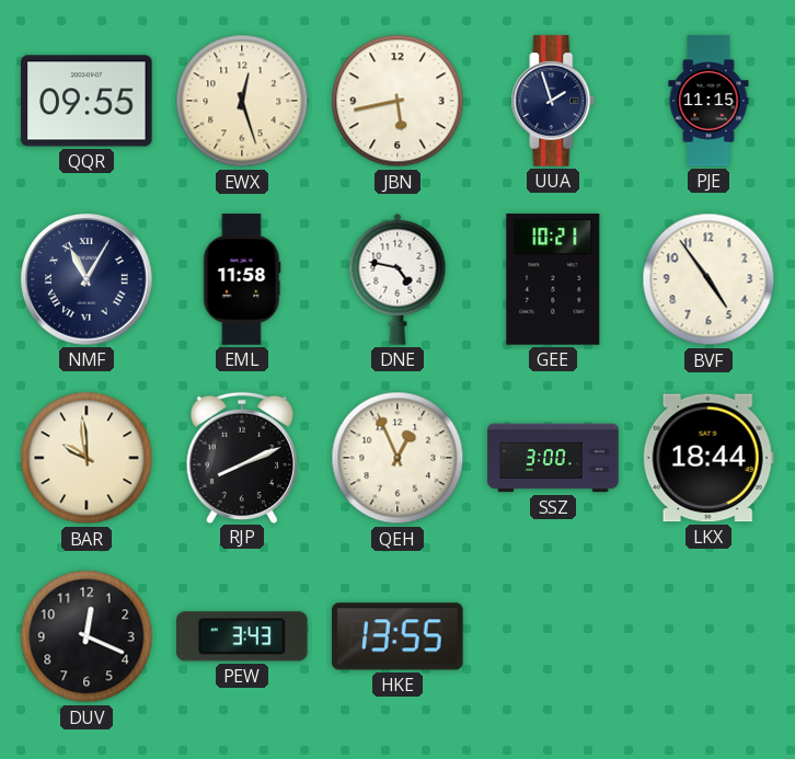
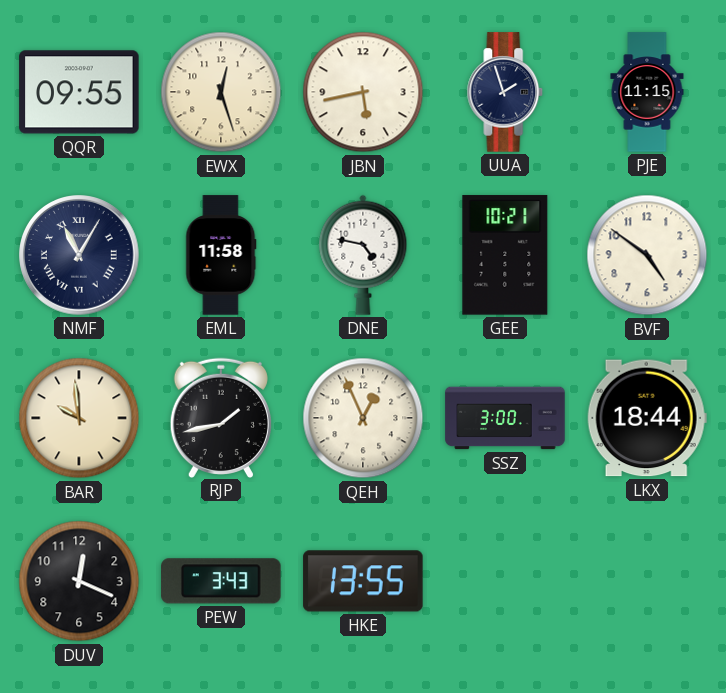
BVF: 4:54 -> 4:51
RJP: 8:11 -> 1:43
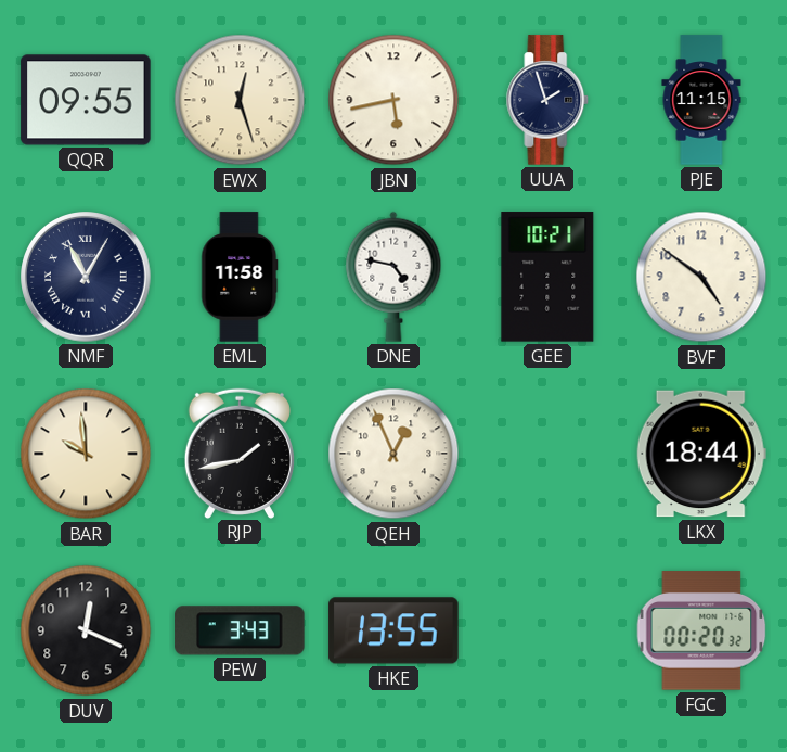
SSZ: 3:00 -> none
FGC: none -> 00:20
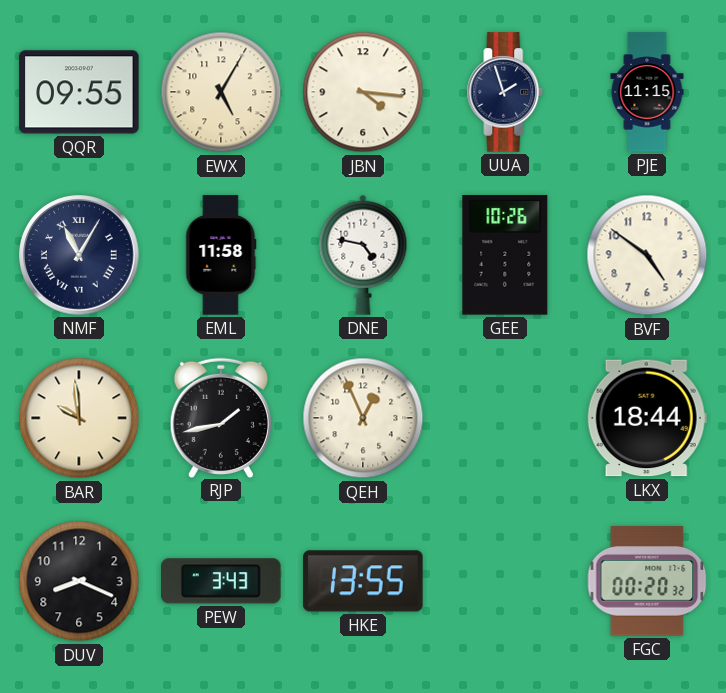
EWX: 12:27 -> 5:05
JBN: 5:43 -> 4:16
GEE: 10:21 -> 10:26
DUV: 12:19 -> 8:19
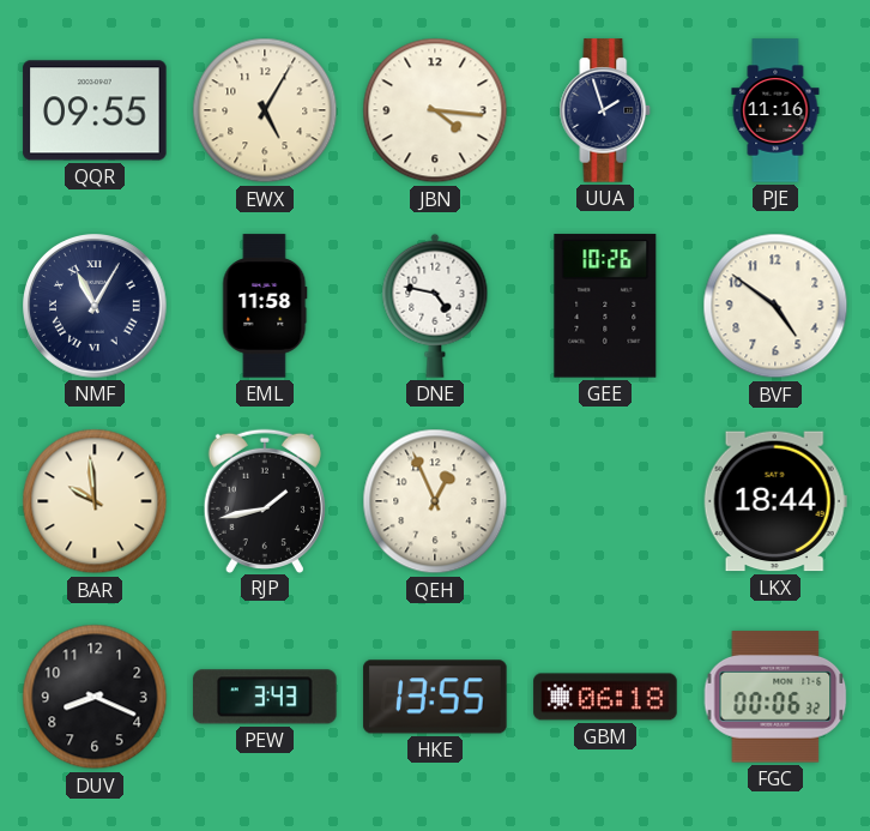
PJE: 11:15 -> 11:16
GBM: none -> 06:18
FGC: 00:20 -> 00:06
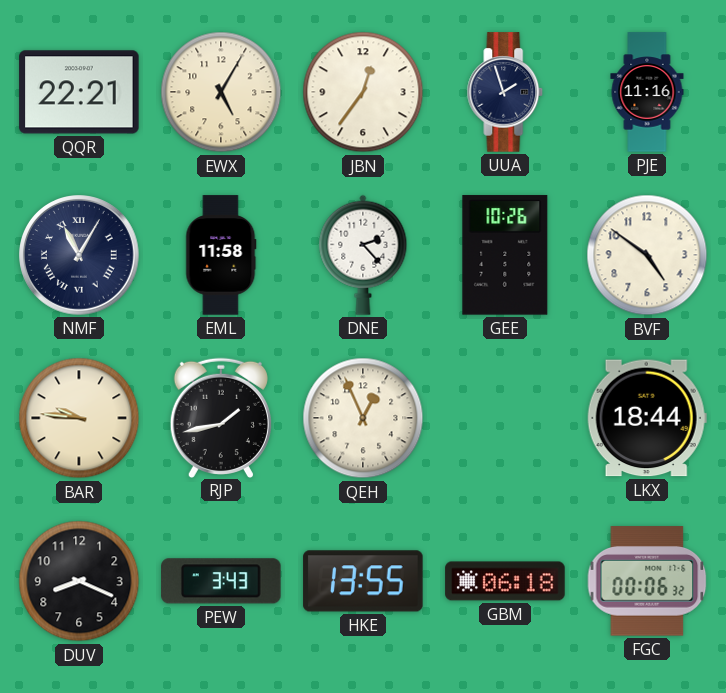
QQR: 09:55 -> 22:21
JBN: 4:16 -> 12:36
DNE: 4:47 -> 2:23
BAR: 9:59 -> 9:46
